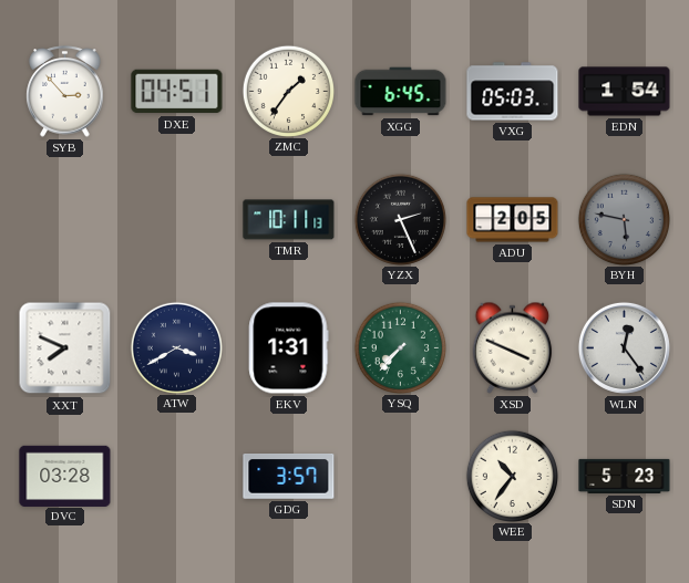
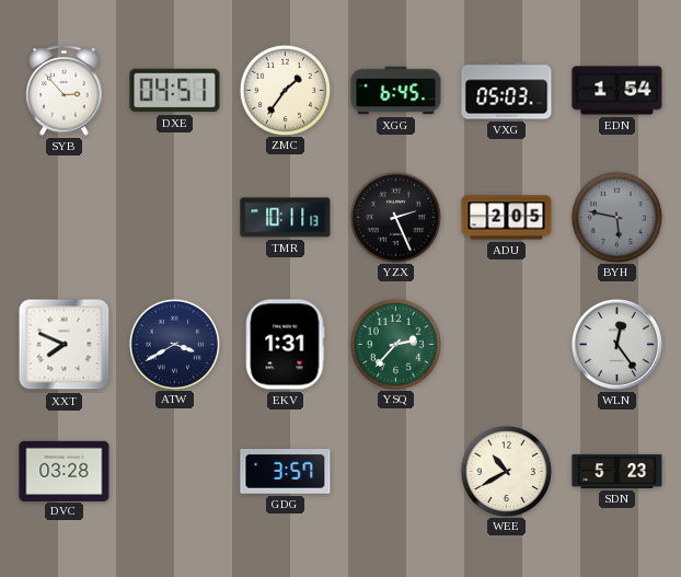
YSQ: 7:37 -> 2:37
XSD: 3:49 -> none
WEE: 10:36 -> 10:40
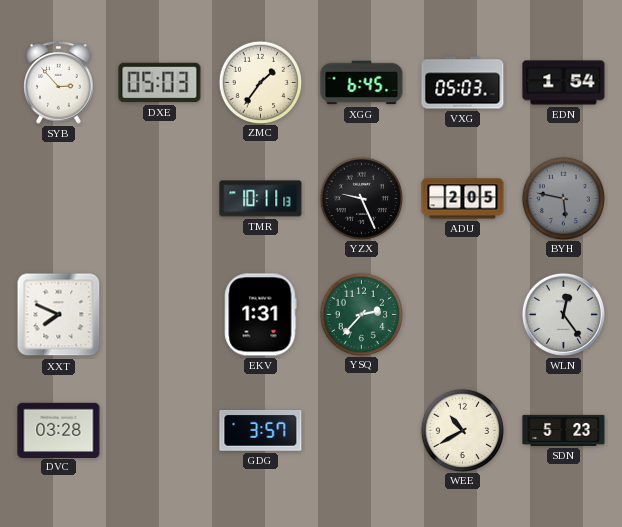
DXE: 04:51 -> 05:03
YZX: 2:26 -> 9:26
ATW: 3:40 -> none
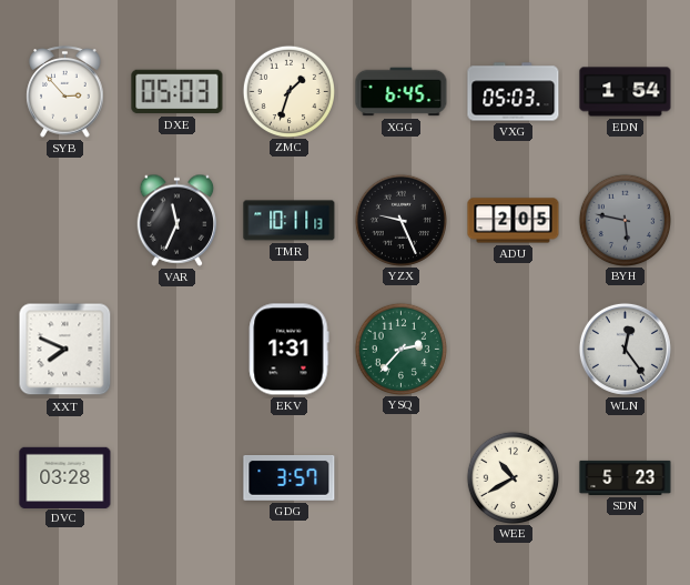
ZMC: 1:36 -> 1:33
VAR: none -> 11:34
